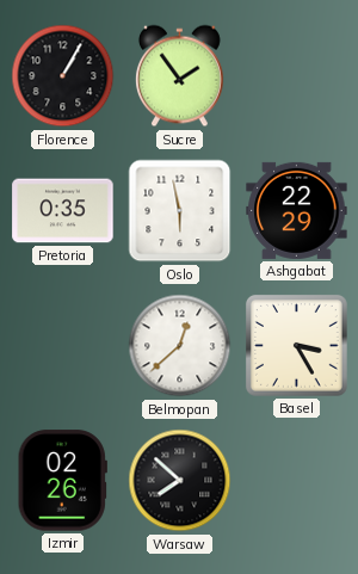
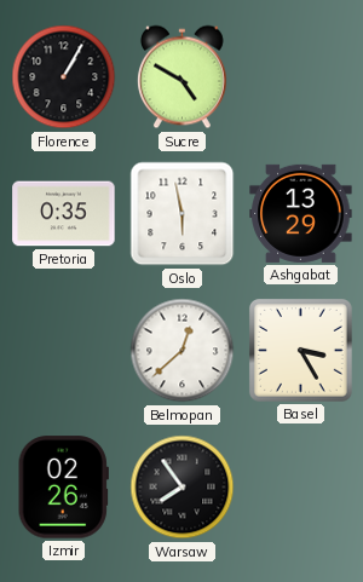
Sucre: 1:54 -> 4:50
Ashgabat: 22:29 -> 13:29
Warsaw: 7:52 -> 7:54
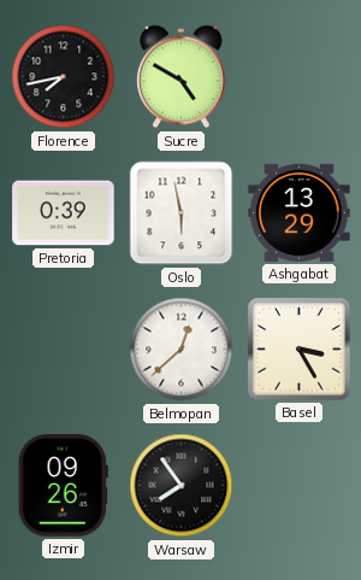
Florence: 1:05 -> 7:43
Pretoria: 0:35 -> 0:39
Izmir: 02:26 -> 09:26
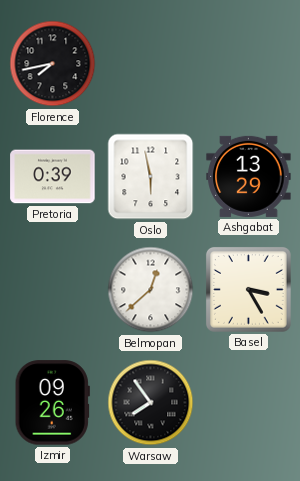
Sucre: 4:50 -> none
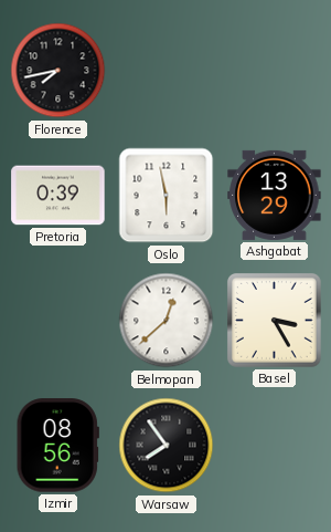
Izmir: 09:26 -> 08:56
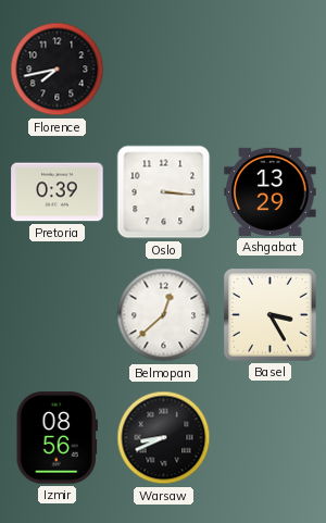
Oslo: 5:58 -> 3:16
Warsaw: 7:54 -> 8:41
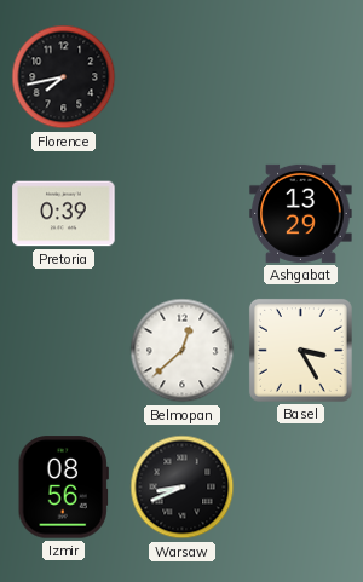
Oslo: 3:16 -> none
